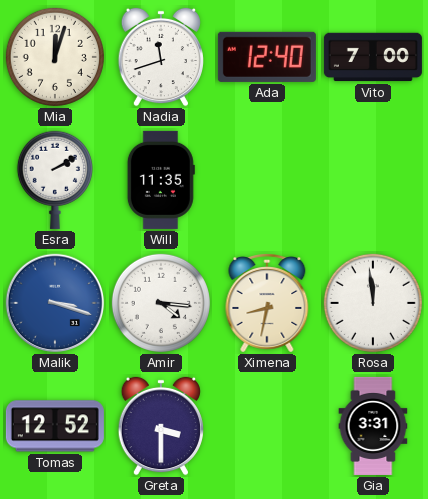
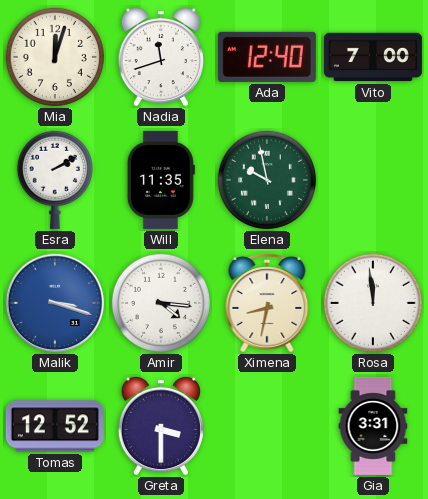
Elena: none -> 9:58
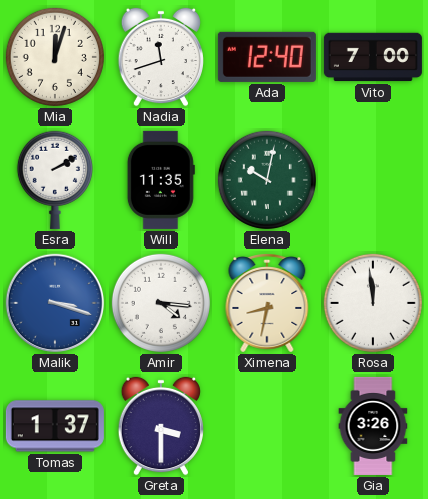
Elena: 9:58 -> 10:02
Tomas: 12:52 -> 1:37
Gia: 3:31 -> 3:26
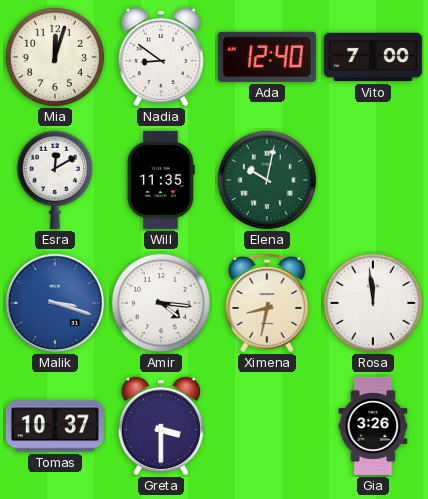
Nadia: 11:42 -> 8:51
Esra: 2:10 -> 12:10
Tomas: 1:37 -> 10:37
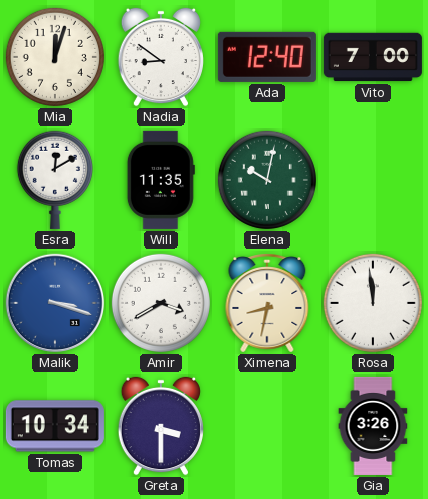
Amir: 4:16 -> 3:40
Tomas: 10:37 -> 10:34
